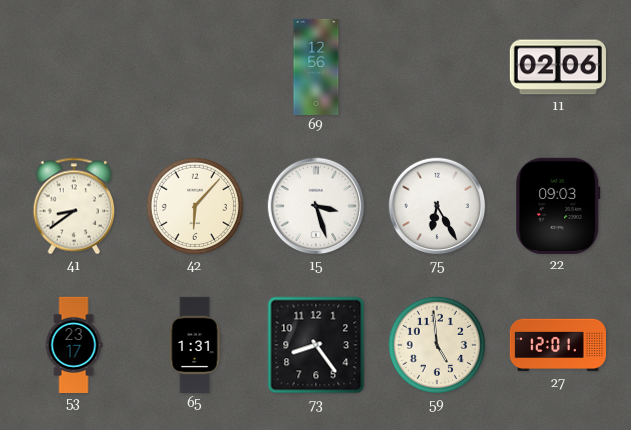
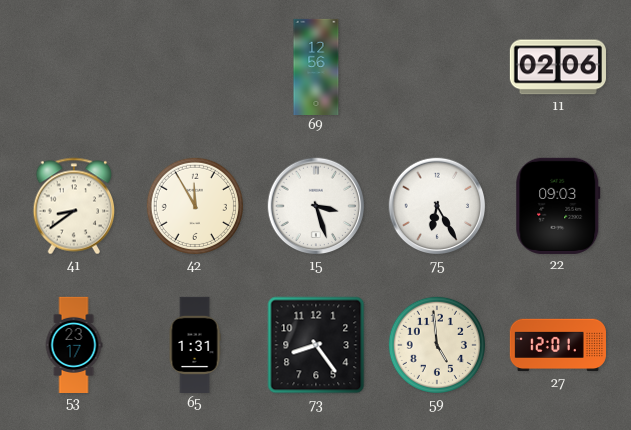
42: 6:07 -> 11:55
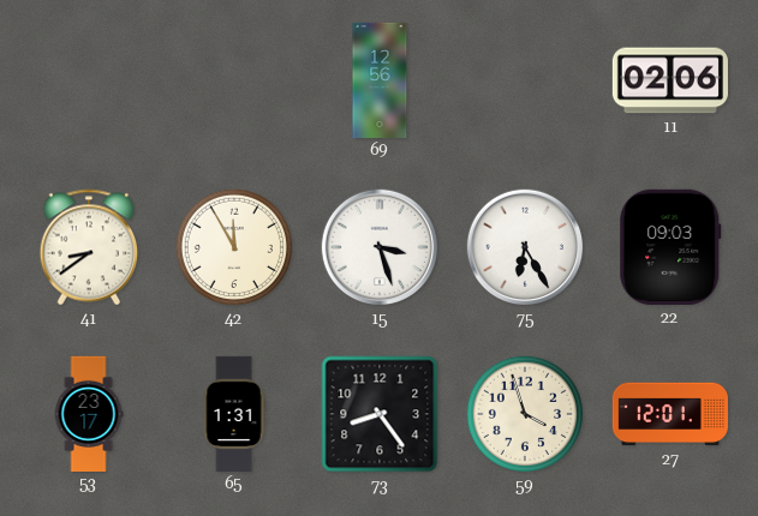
59: 4:59 -> 3:57
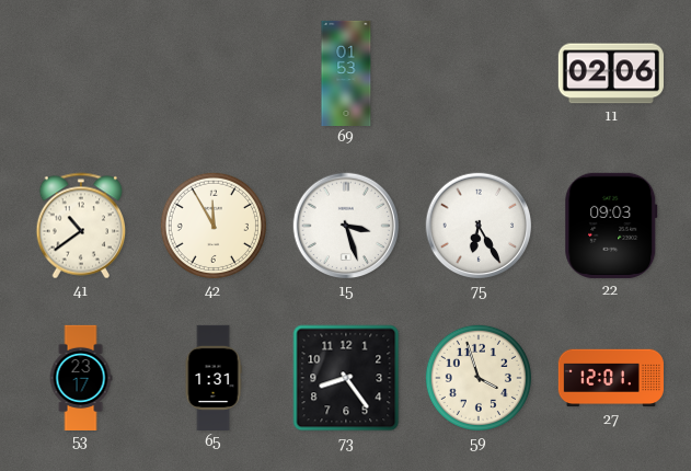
69: 12:56 -> 01:53
41: 8:39 -> 10:39
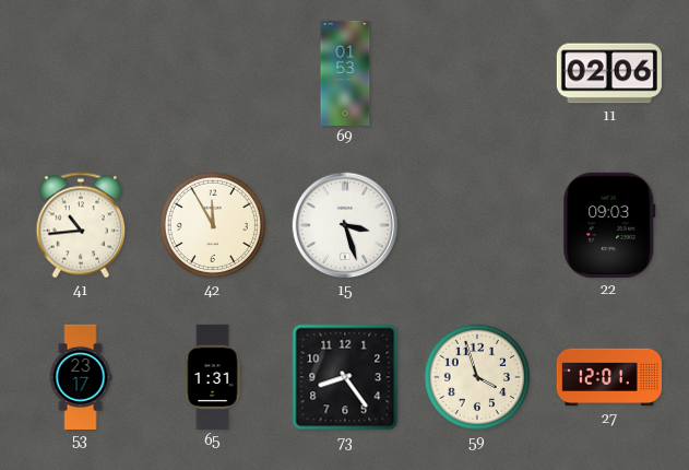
41: 10:39 -> 10:44
75: 6:25 -> none
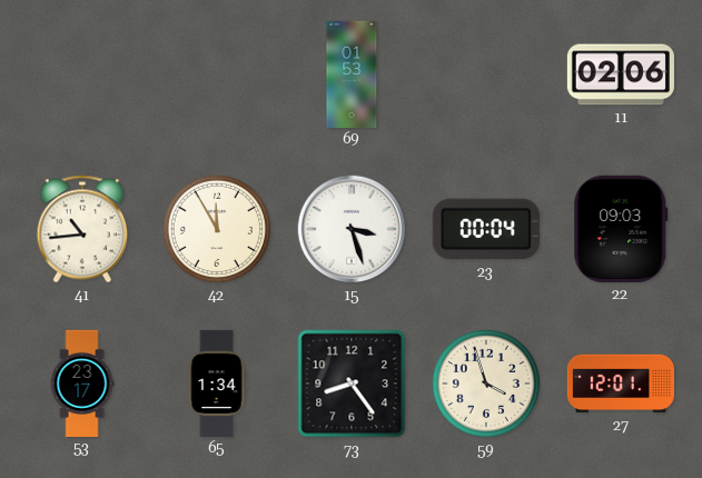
23: none -> 00:04
65: 1:31 -> 1:34
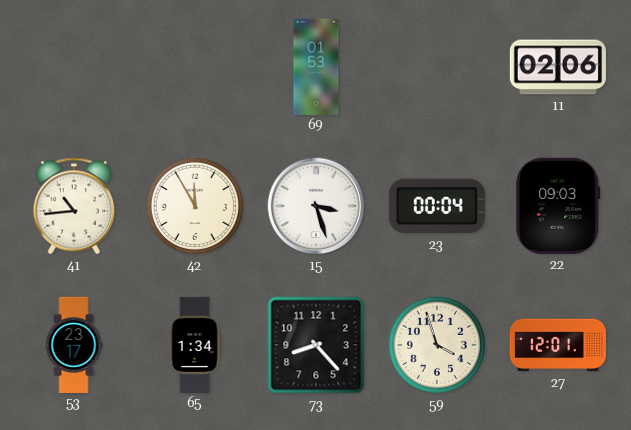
73: 8:24 -> 8:23
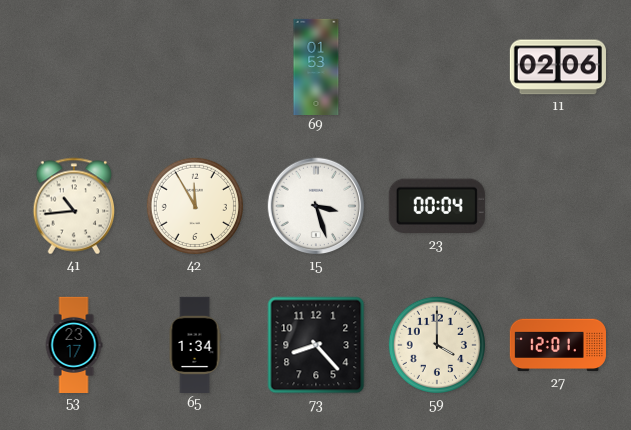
22: 09:03 -> none
59: 3:57 -> 4:00
